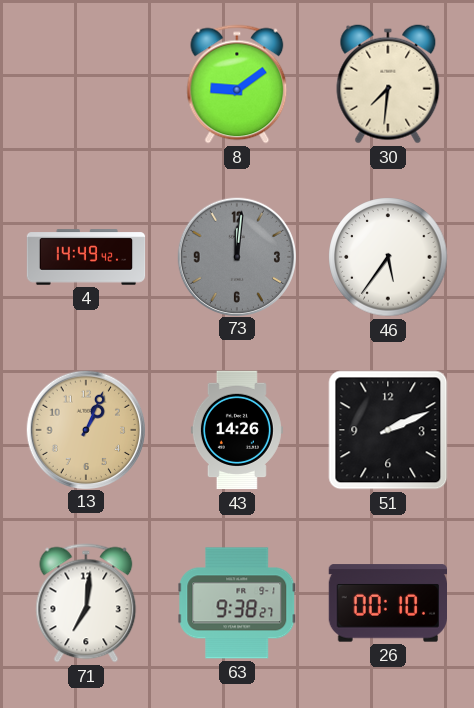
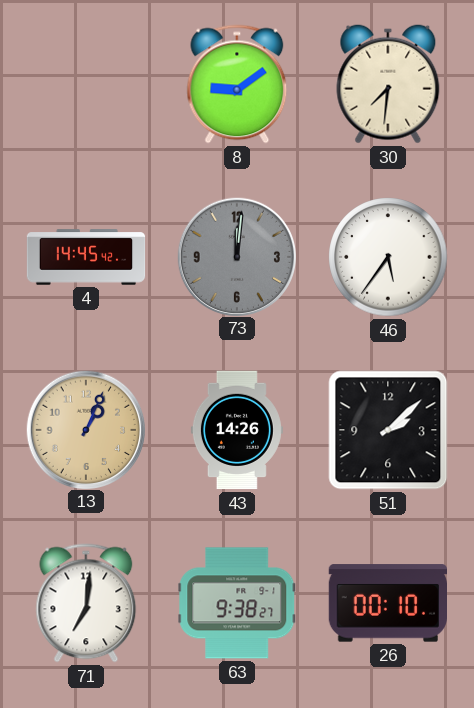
4: 14:49 -> 14:45
51: 2:11 -> 2:08
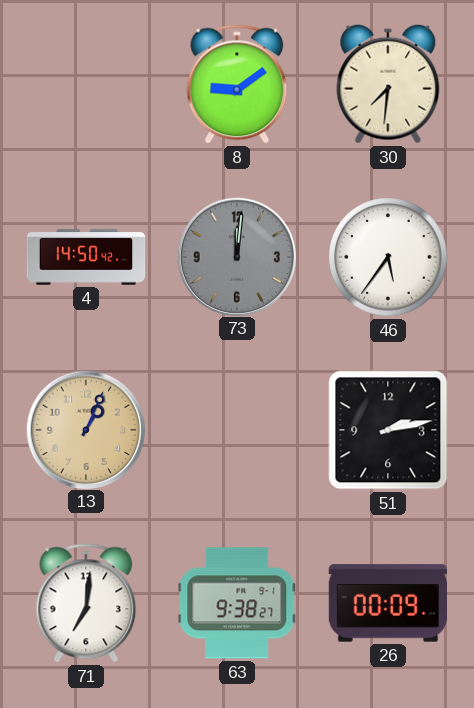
4: 14:45 -> 14:50
43: 14:26 -> none
51: 2:08 -> 2:13
26: 00:10 -> 00:09
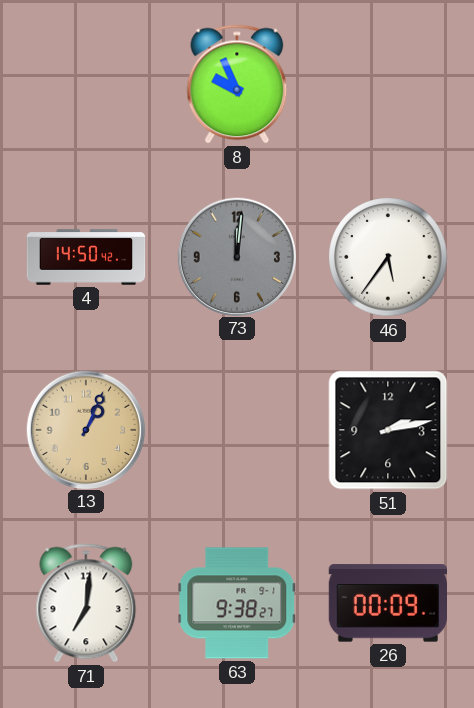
8: 9:09 -> 9:56
30: 7:31 -> none
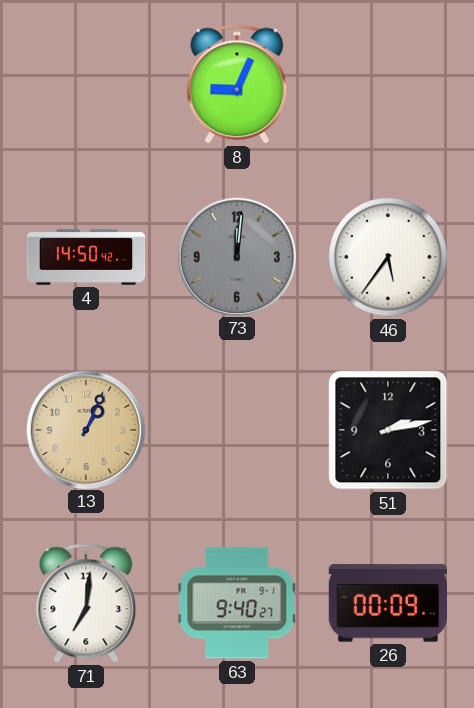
8: 9:56 -> 9:04
63: 9:38 -> 9:40
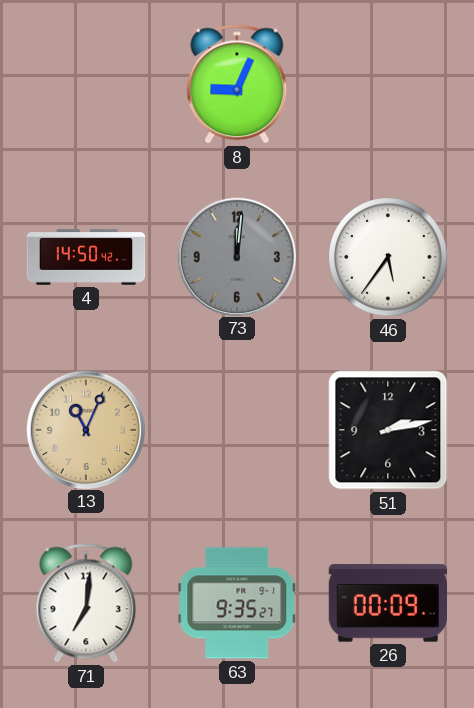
13: 1:04 -> 11:04
63: 9:40 -> 9:35
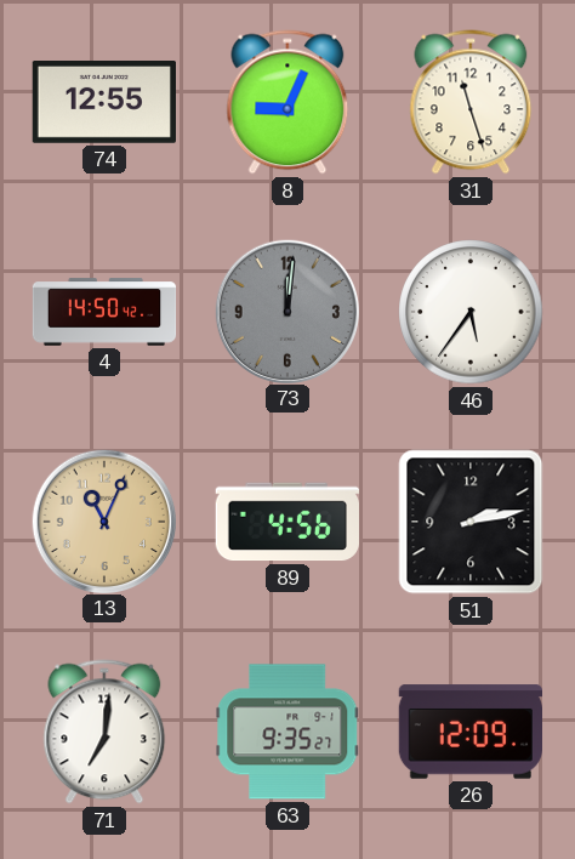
74: none -> 12:55
31: none -> 11:27
89: none -> 4:56
26: 00:09 -> 12:09
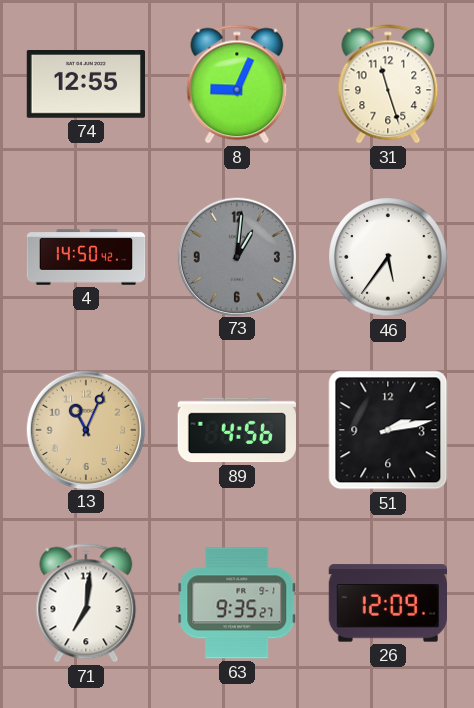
73: 12:01 -> 1:01
